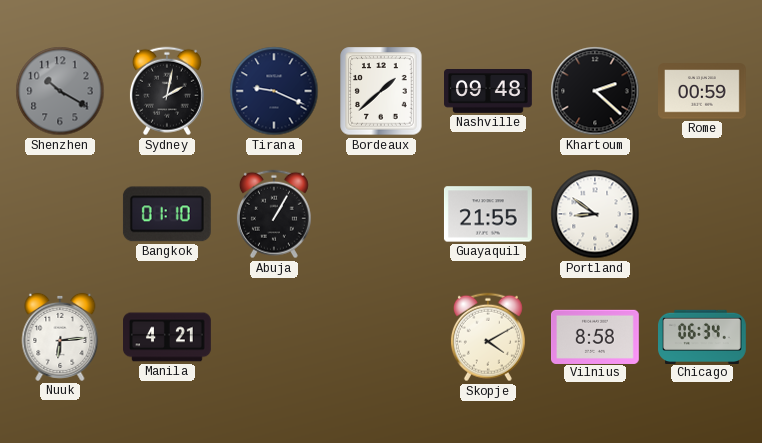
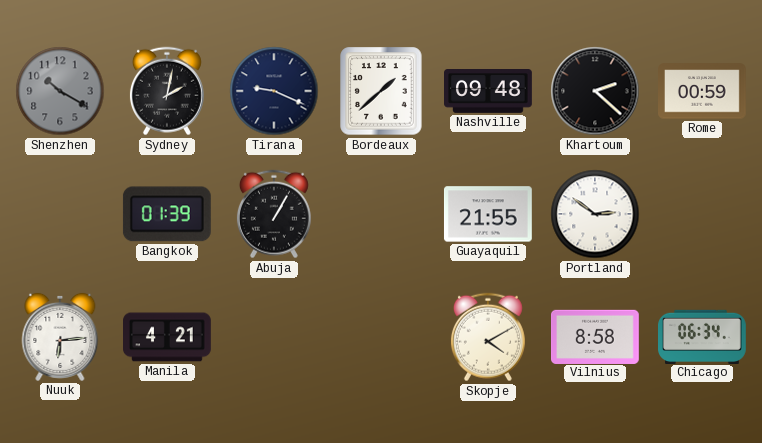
Bangkok: 01:10 -> 01:39
Portland: 8:51 -> 2:51
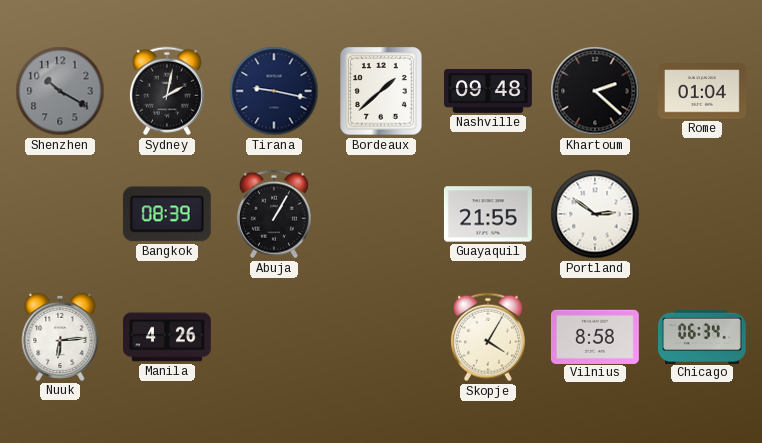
Tirana: 9:19 -> 9:17
Rome: 00:59 -> 01:04
Bangkok: 01:39 -> 08:39
Manila: 4:21 -> 4:26
Skopje: 4:10 -> 4:05
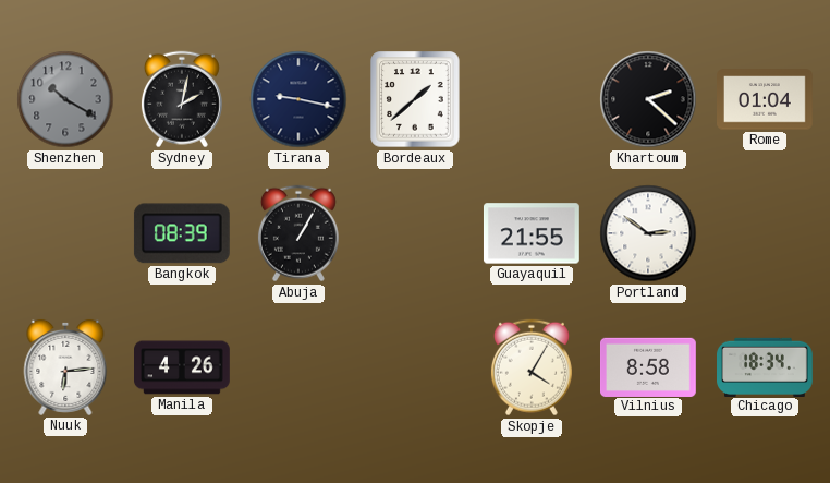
Nashville: 09:48 -> none
Chicago: 06:34 -> 18:34
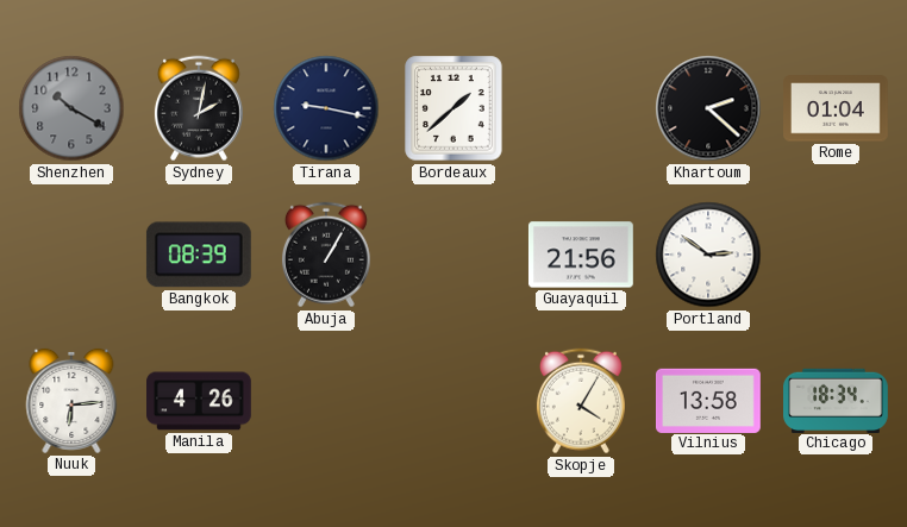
Guayaquil: 21:55 -> 21:56
Vilnius: 8:58 -> 13:58
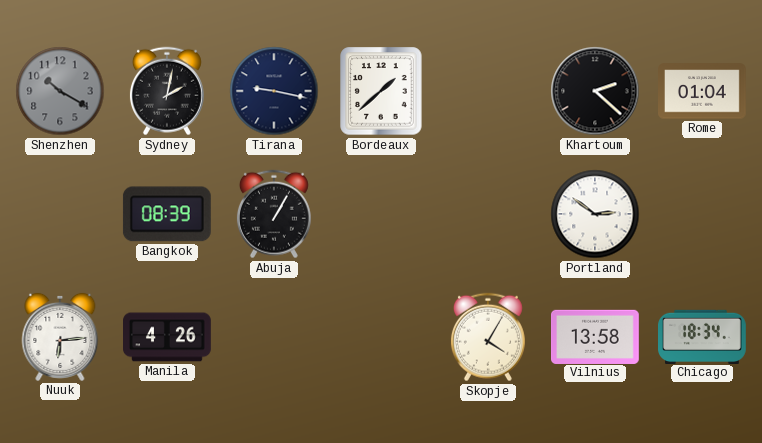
Guayaquil: 21:56 -> none
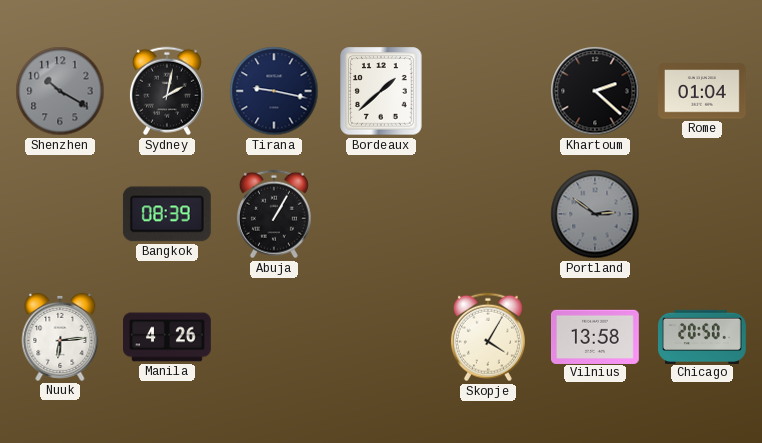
Portland dial: white -> grey
Chicago: 18:34 -> 20:50
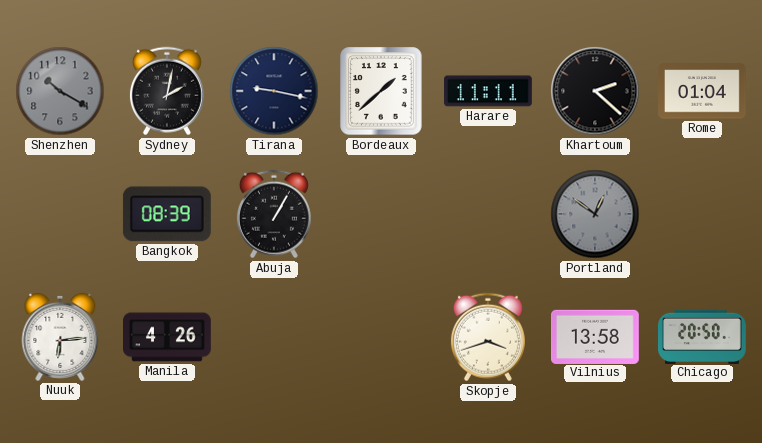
Harare: none -> 11:11
Portland: 2:51 -> 12:51
Skopje: 4:05 -> 3:42
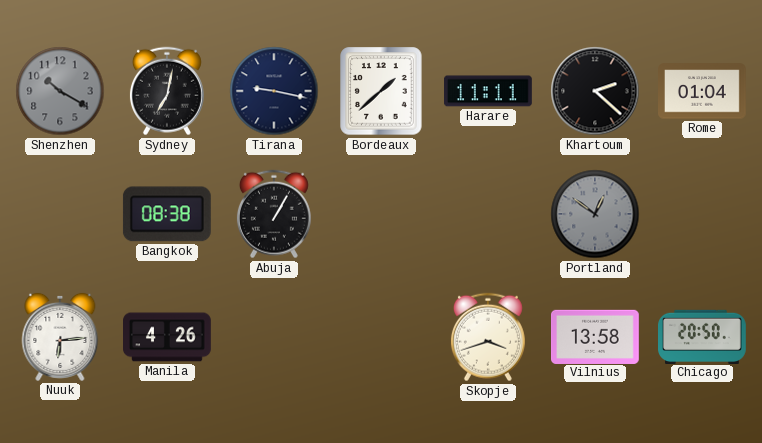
Sydney: 2:02 -> 7:02
Bangkok: 08:39 -> 08:38
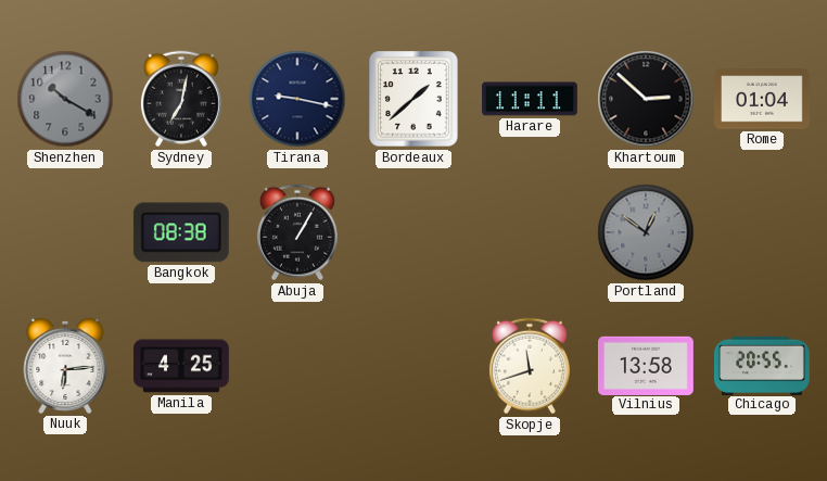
Khartoum: 2:22 -> 2:52
Manila: 4:26 -> 4:25
Skopje: 3:42 -> 11:42
Chicago: 20:50 -> 20:55
